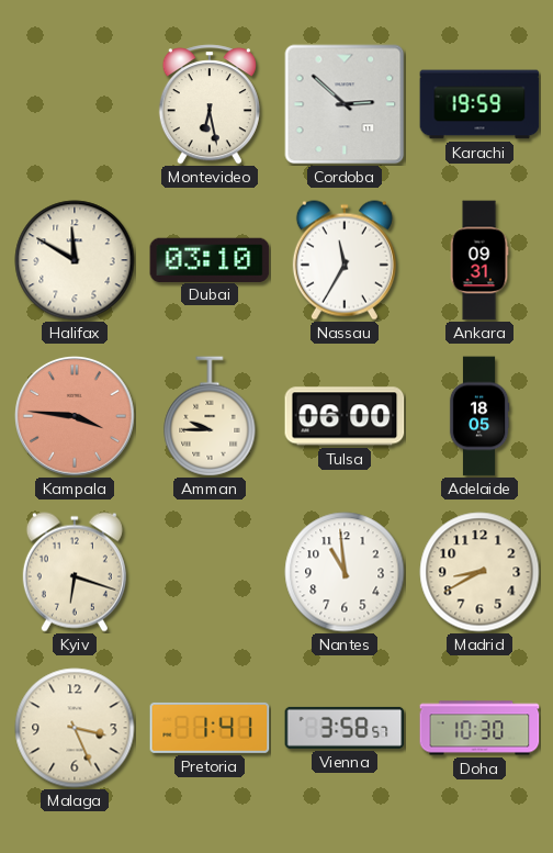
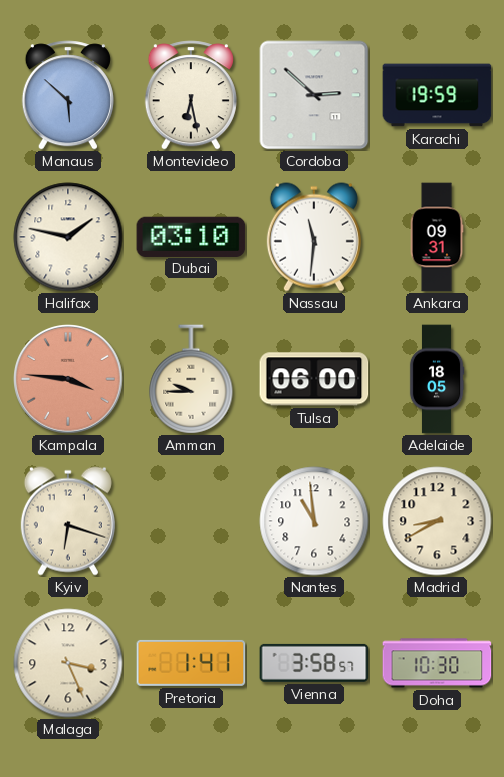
Manaus: none -> 5:52
Halifax: 11:50 -> 1:47
Nassau: 11:35 -> 11:31
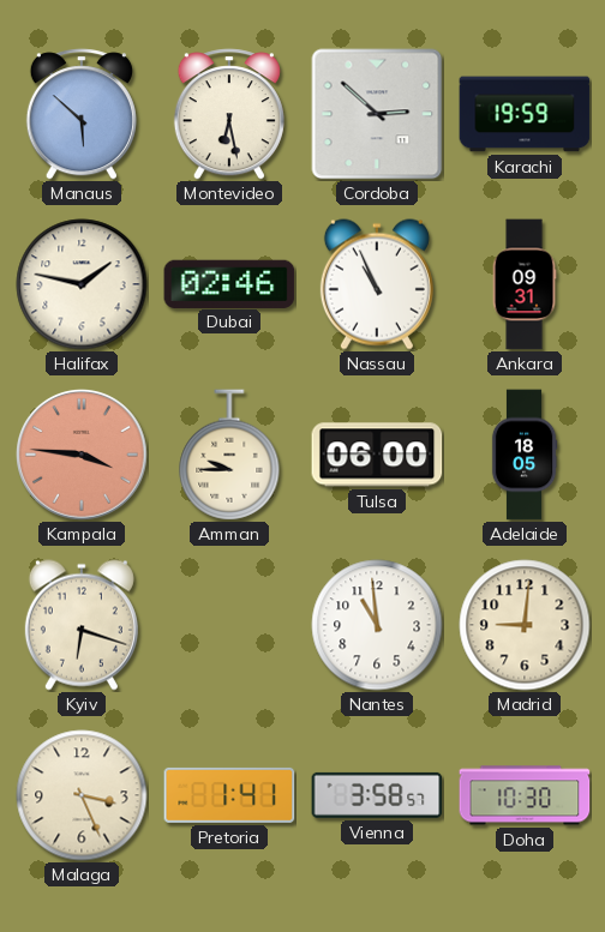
Dubai: 03:10 -> 02:46
Nassau: 11:31 -> 10:56
Madrid: 8:40 -> 9:01
